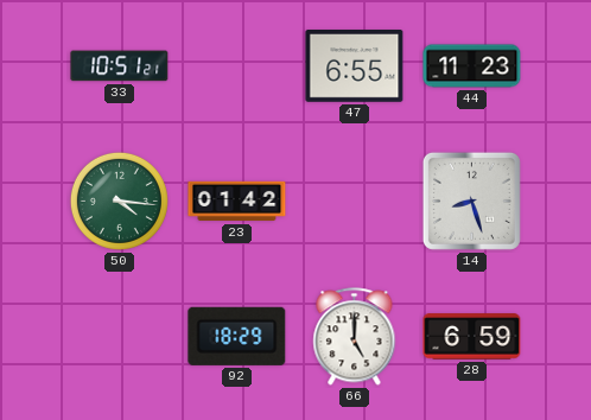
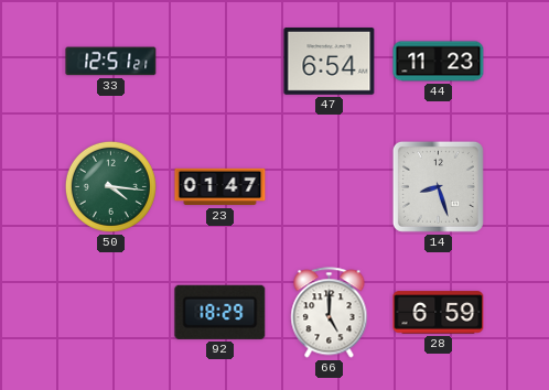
33: 10:51 -> 12:51
47: 6:55 -> 6:54
23: 01:42 -> 01:47
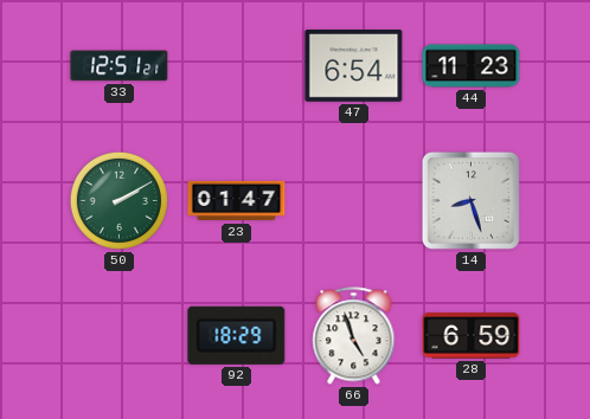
50: 4:16 -> 2:10
66: 5:00 -> 4:57
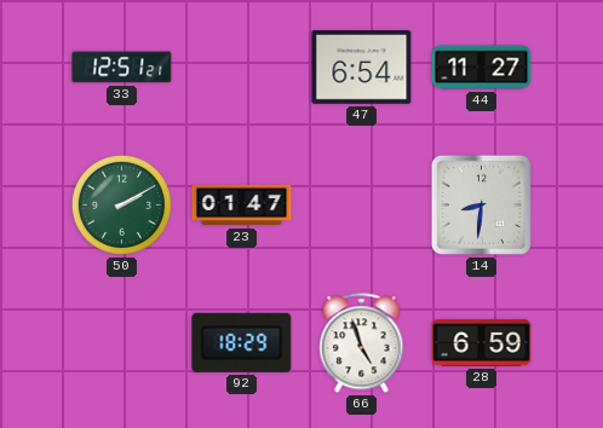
44: 11:23 -> 11:27
14: 8:27 -> 8:31
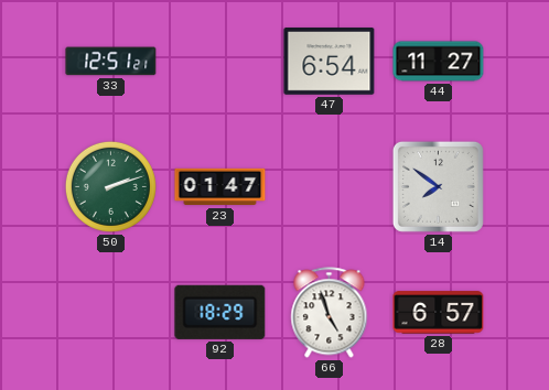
50: 2:10 -> 2:12
14: 8:31 -> 7:51
28: 6:59 -> 6:57
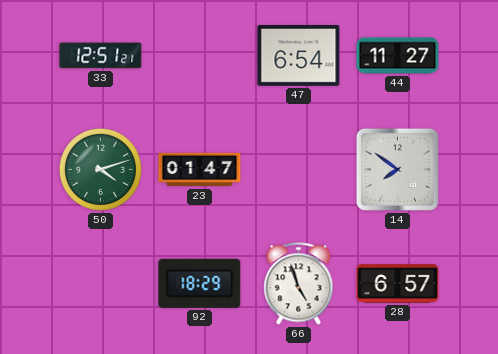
50: 2:12 -> 4:12
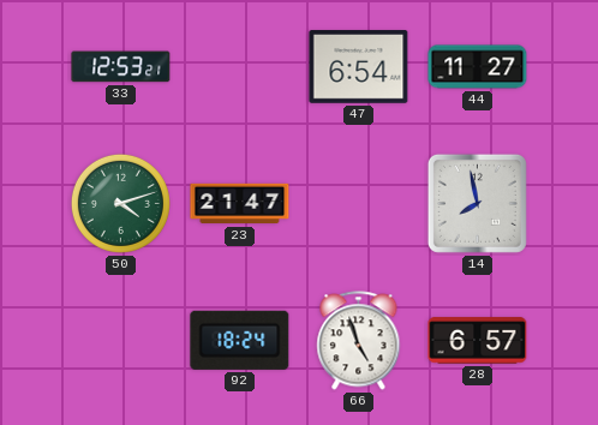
33: 12:51 -> 12:53
23: 01:47 -> 21:47
14: 7:51 -> 7:58
92: 18:29 -> 18:24
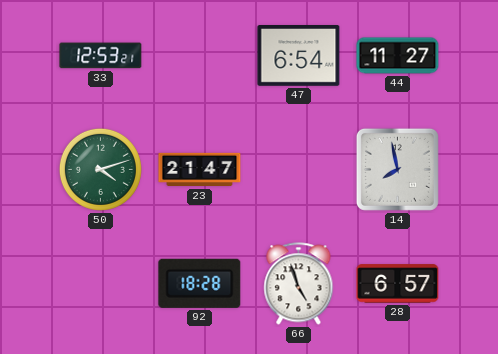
92: 18:24 -> 18:28
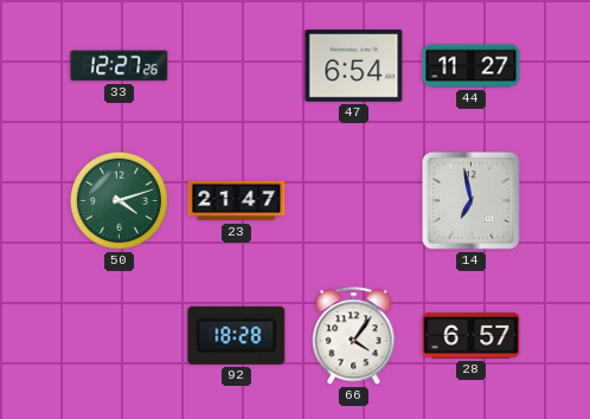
33: 12:53 -> 12:27
14: 7:58 -> 6:58
66: 4:57 -> 4:06
